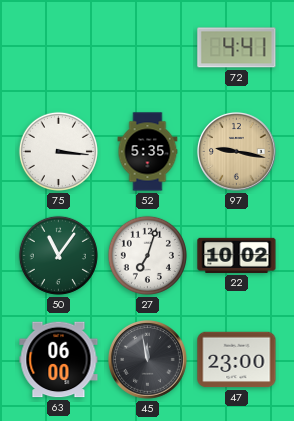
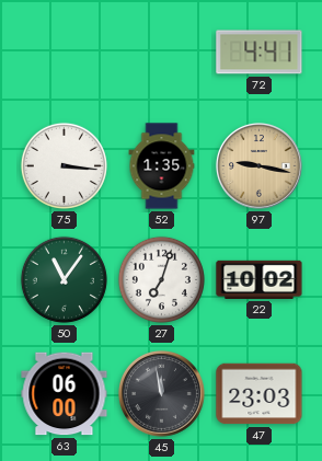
52: 5:35 -> 1:35
47: 23:00 -> 23:03
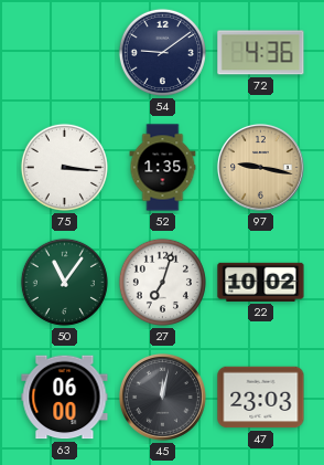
54: none -> 9:09
72: 4:41 -> 4:36
45: 11:58 -> 12:02
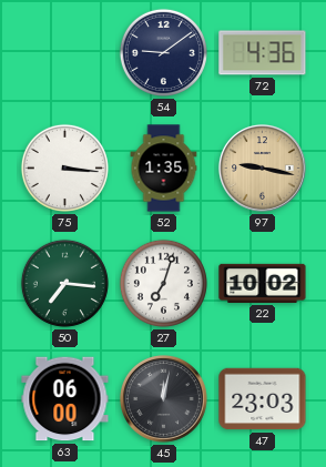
50: 11:06 -> 7:16
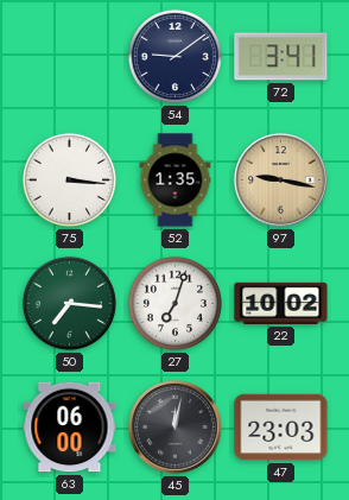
72: 4:36 -> 3:41
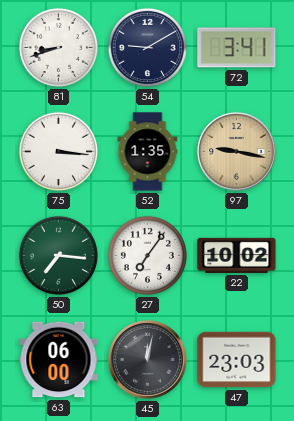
81: none -> 8:42
54: 9:09 -> 9:10
27: 7:03 -> 7:06
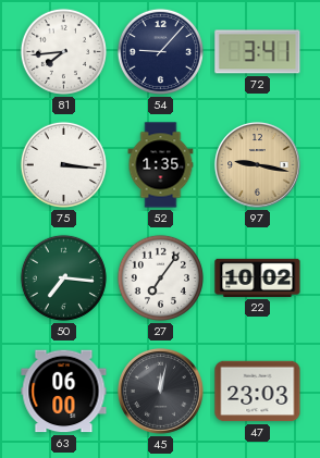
81: 8:42 -> 7:44
54: 9:10 -> 9:07
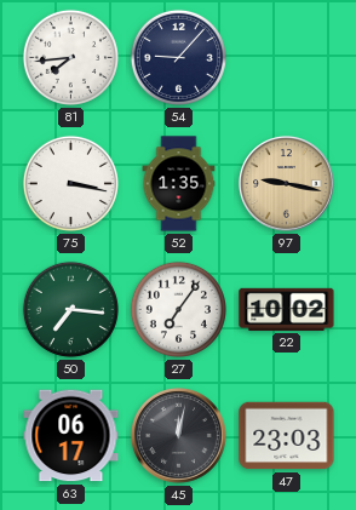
72: 3:41 -> none
75: 3:16 -> 3:17
63: 06:00 -> 06:17
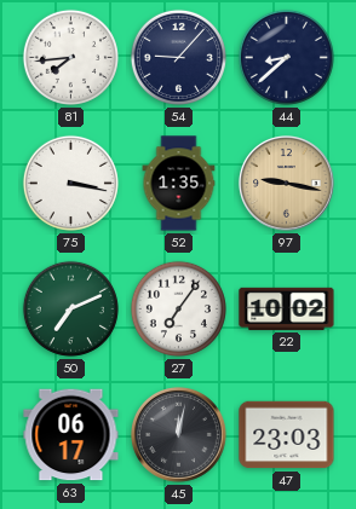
44: none -> 8:38
50: 7:16 -> 7:11
